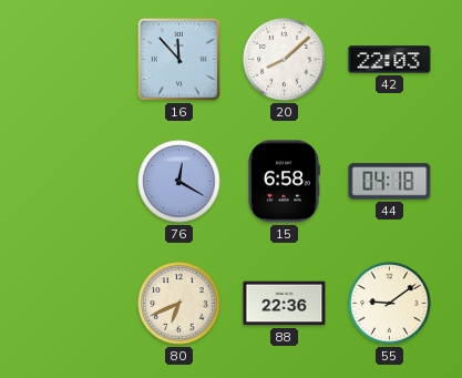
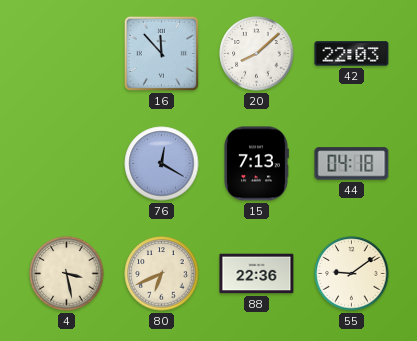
15: 6:58 -> 7:13
4: none -> 3:28
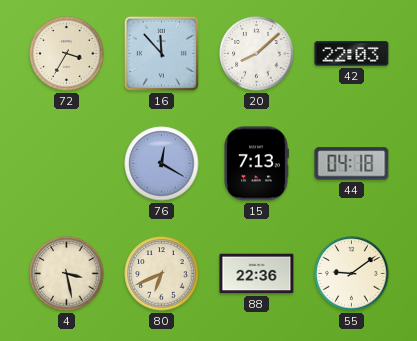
72: none -> 3:35
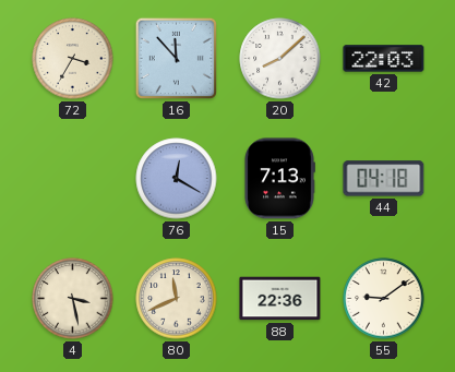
80: 6:41 -> 11:41
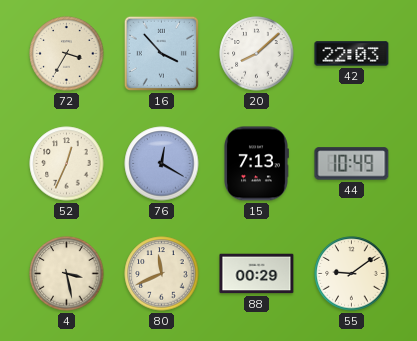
16: 11:53 -> 3:53
52: none -> 12:34
44: 04:18 -> 10:49
88: 22:36 -> 00:29
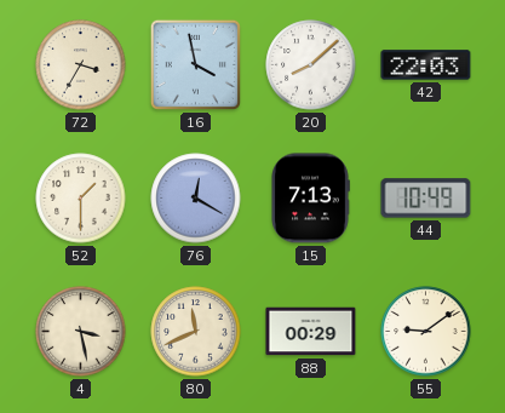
16: 3:53 -> 3:58
52: 12:34 -> 1:30
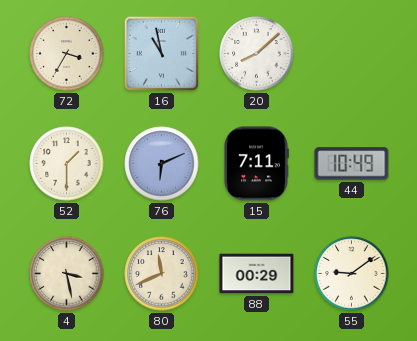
16: 3:58 -> 10:58
42: 22:03 -> none
76: 12:20 -> 6:11
15: 7:13 -> 7:11
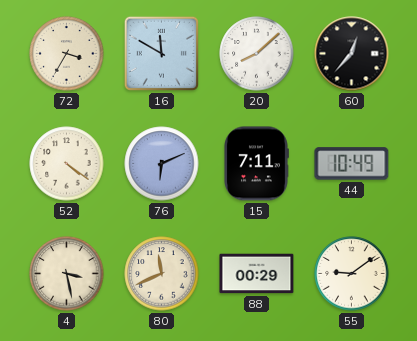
16: 10:58 -> 11:50
60: none -> 12:37
52: 1:30 -> 4:21
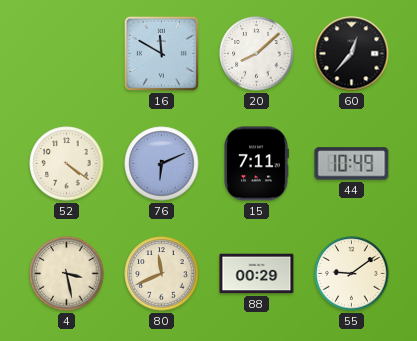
72: 3:35 -> none
